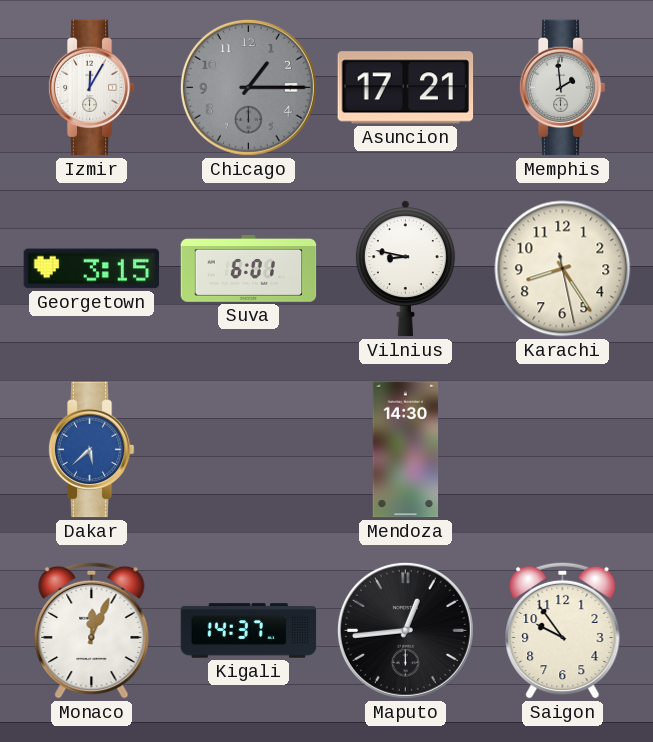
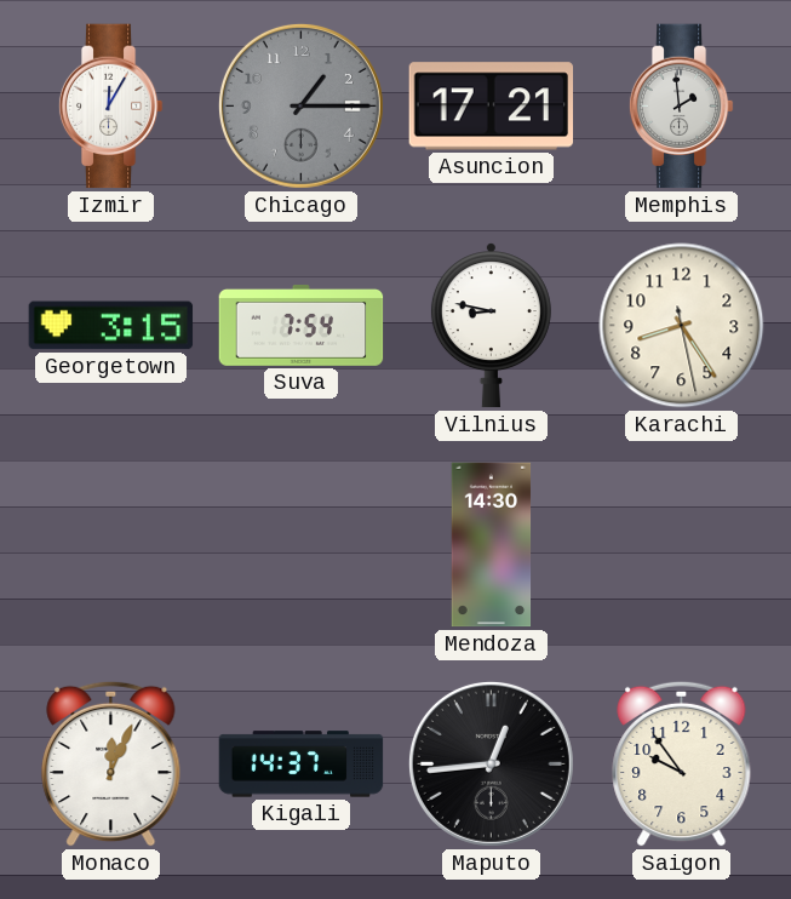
Suva: 6:01 -> 7:54
Dakar: 5:38 -> none
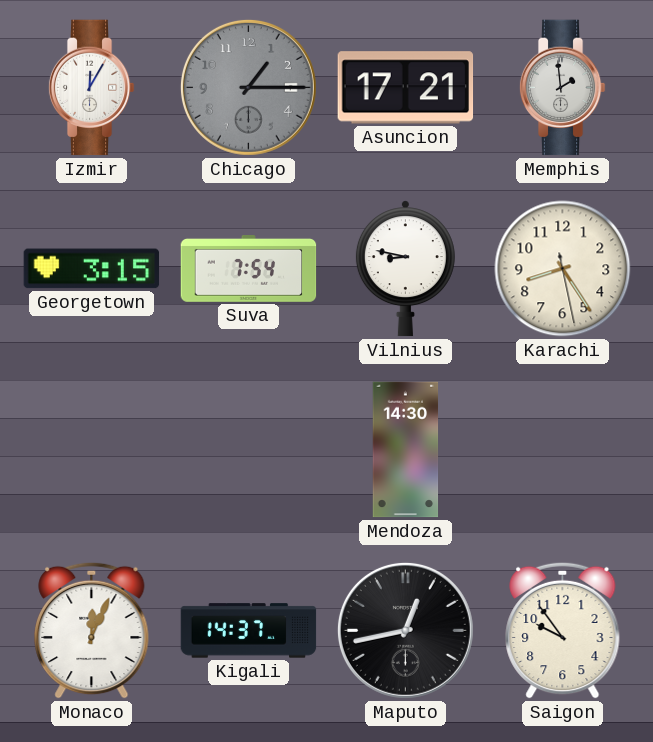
Maputo: 12:44 -> 12:43
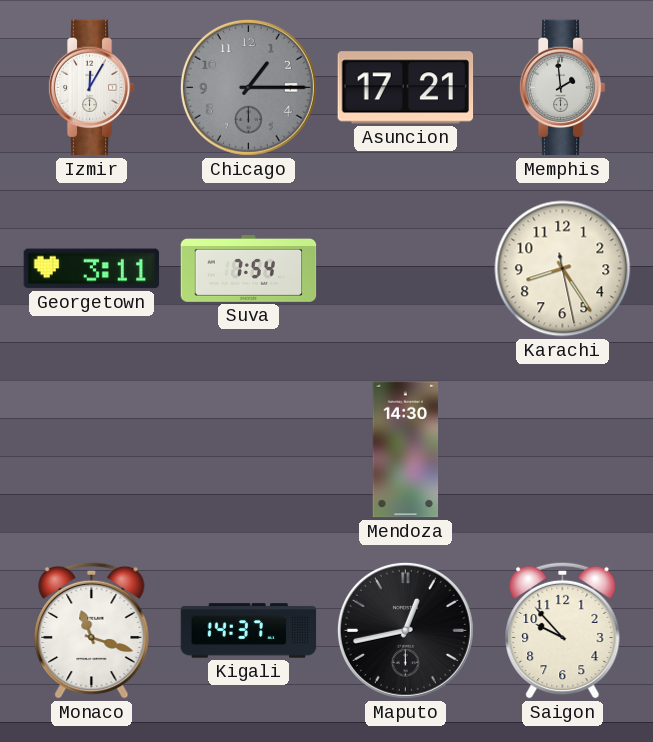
Georgetown: 3:15 -> 3:11
Vilnius: 8:47 -> none
Monaco: 12:04 -> 11:18
Saigon: 9:54 -> 9:53
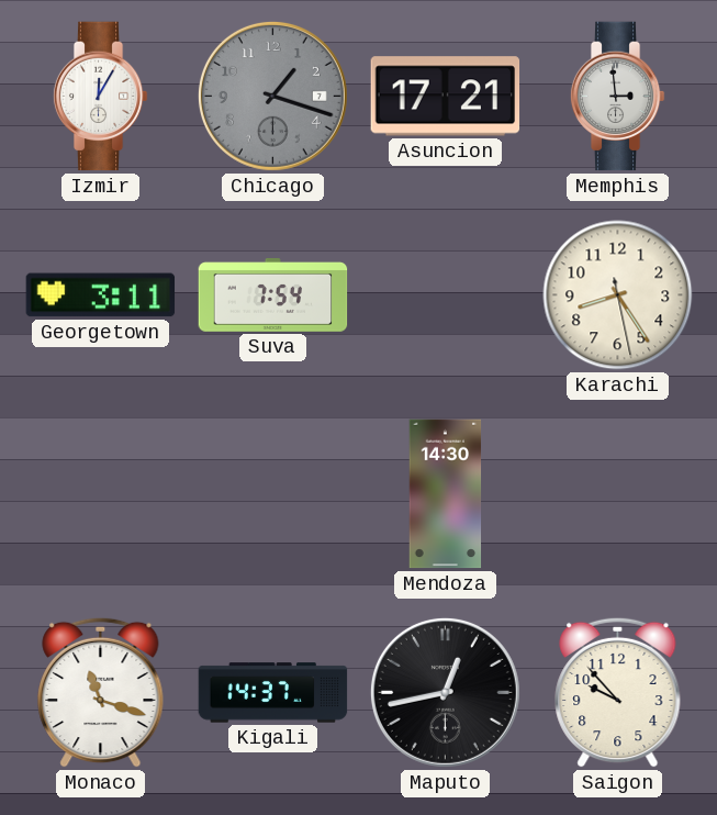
Chicago: 1:15 -> 1:18
Memphis: 1:59 -> 2:59
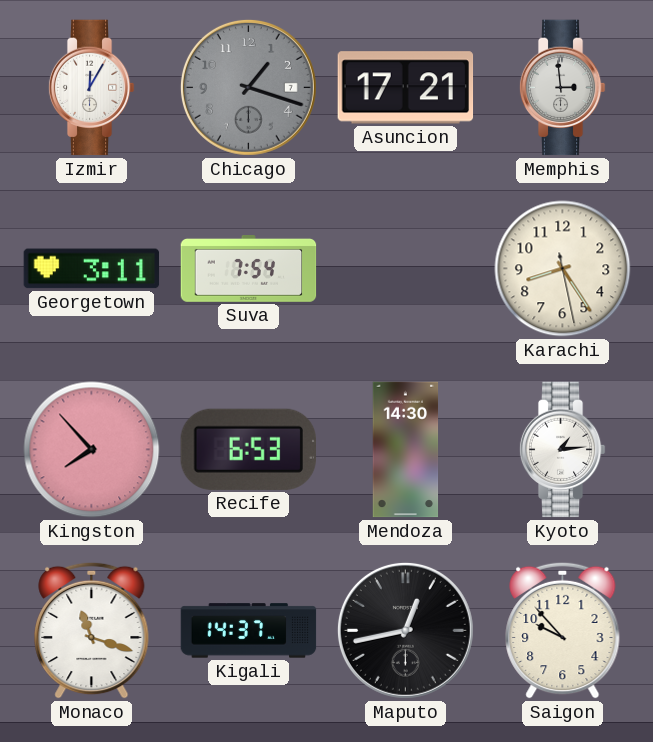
Kingston: none -> 7:53
Recife: none -> 6:53
Kyoto: none -> 1:14
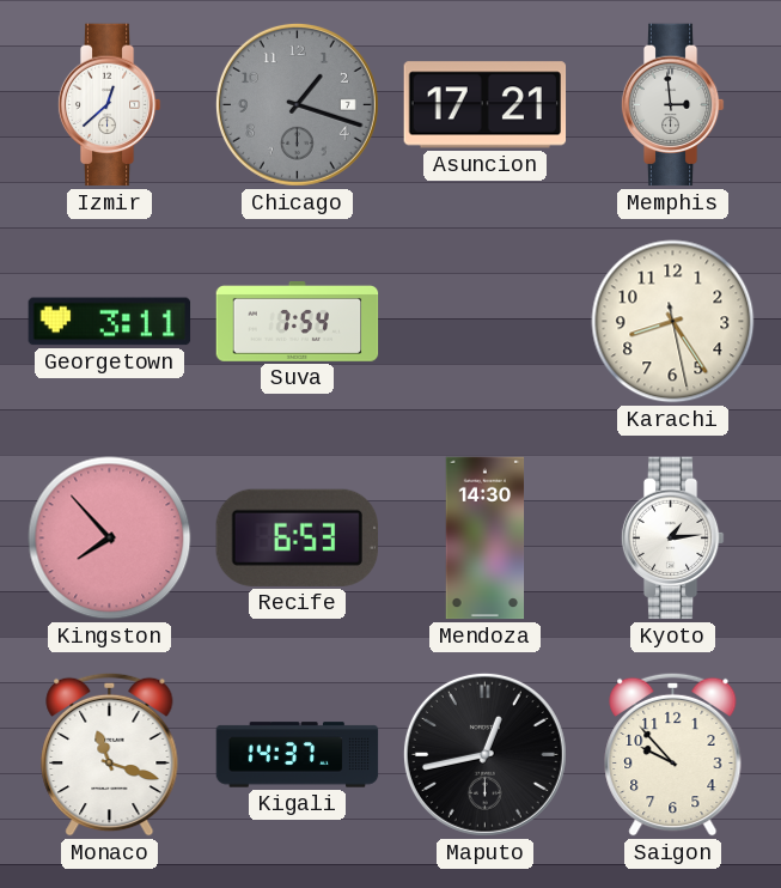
Izmir: 12:05 -> 12:38
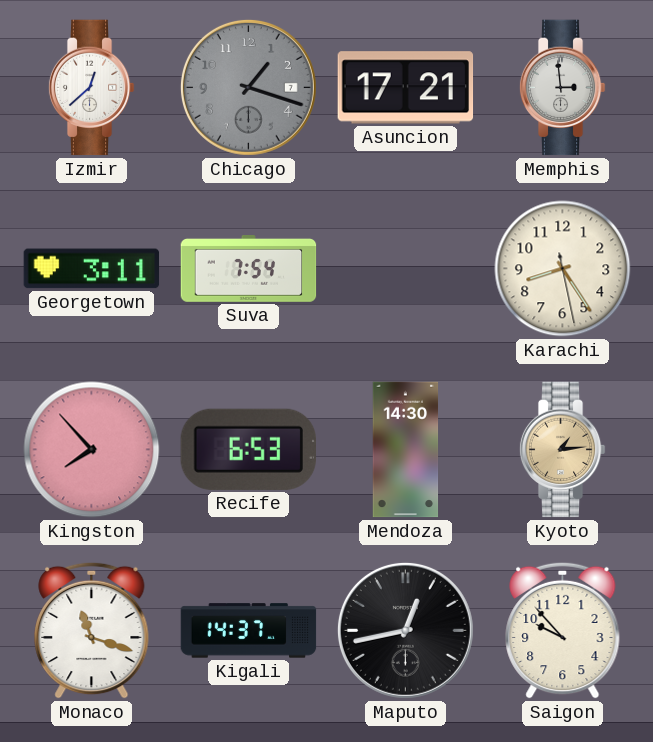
Kyoto dial: white -> champagne
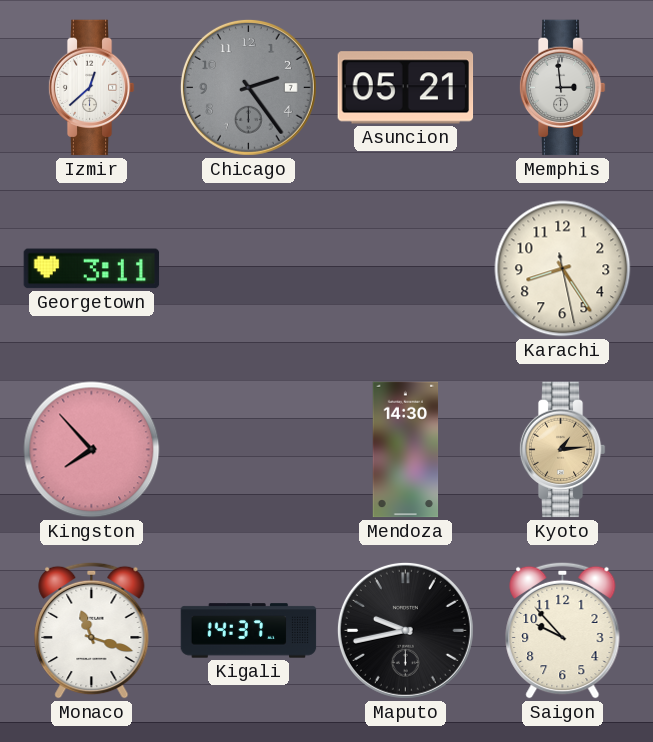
Chicago: 1:18 -> 2:24
Asuncion: 17:21 -> 05:21
Suva: 7:54 -> none
Recife: 6:53 -> none
Maputo: 12:43 -> 9:43
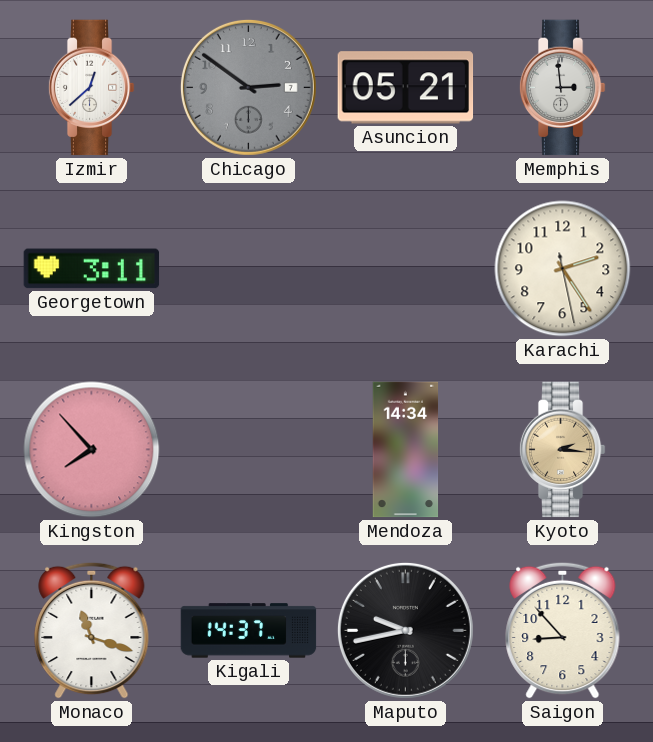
Chicago: 2:24 -> 2:51
Karachi: 8:24 -> 2:24
Mendoza: 14:30 -> 14:34
Kyoto: 1:14 -> 2:16
Saigon: 9:53 -> 8:53
